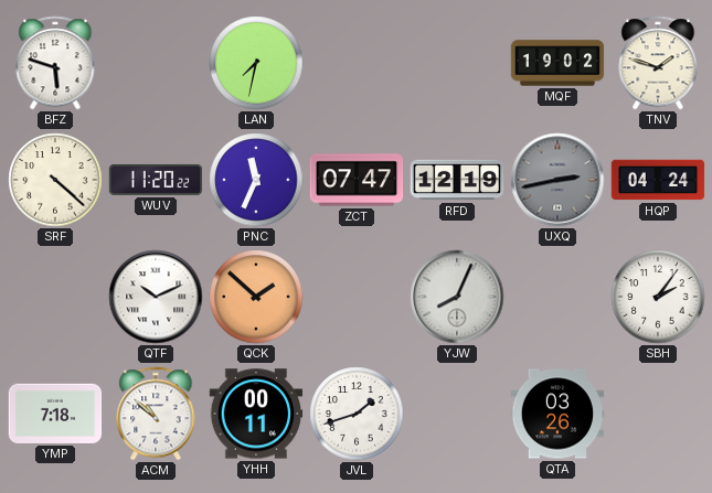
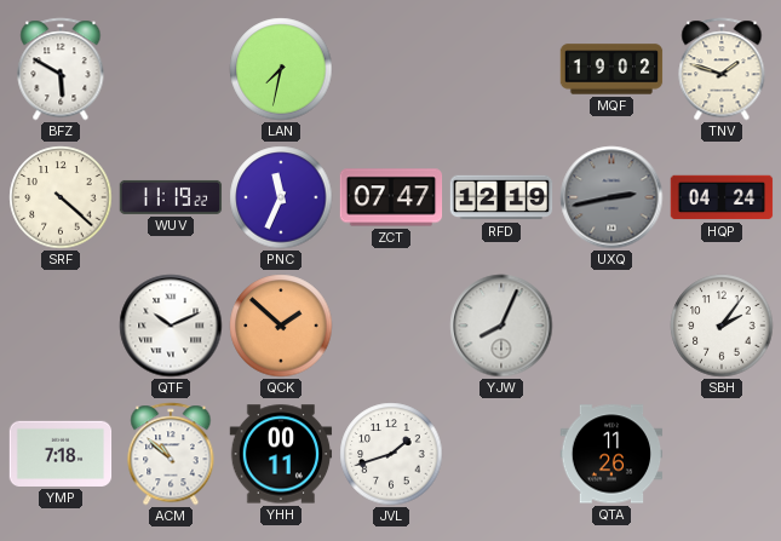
BFZ: 5:48 -> 5:50
WUV: 11:20 -> 11:19
QTA: 03:26 -> 11:26
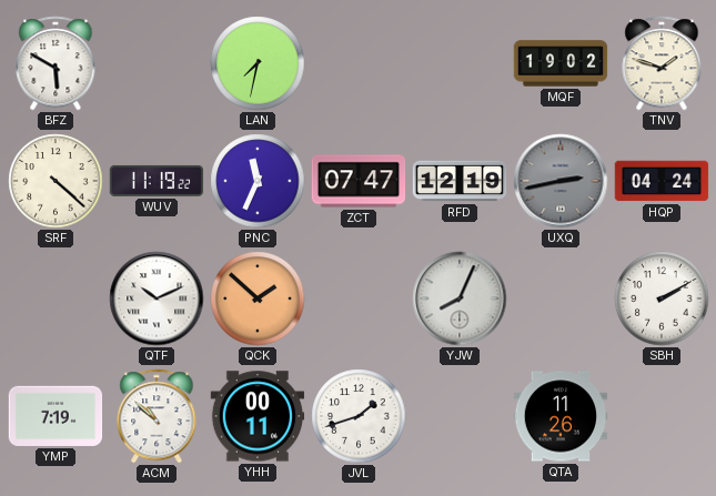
SBH: 2:06 -> 2:10
YMP: 7:18 -> 7:19
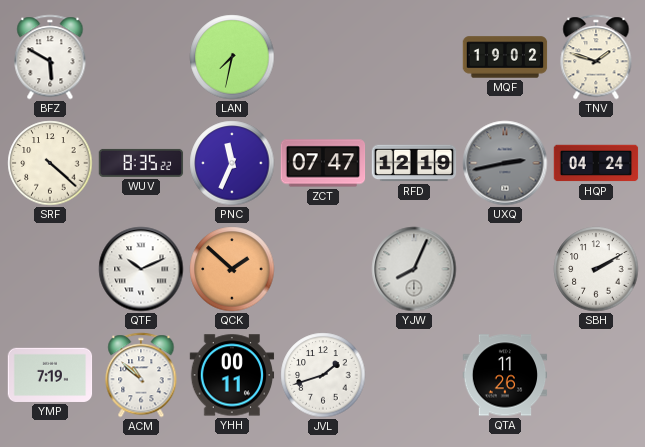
WUV: 11:19 -> 8:35
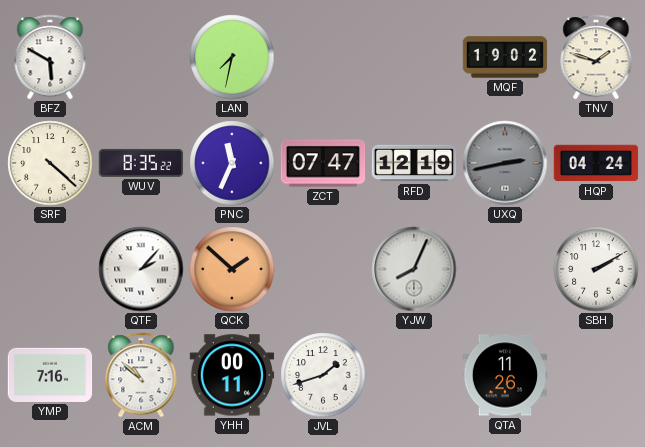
QTF: 10:11 -> 2:07
YMP: 7:19 -> 7:16
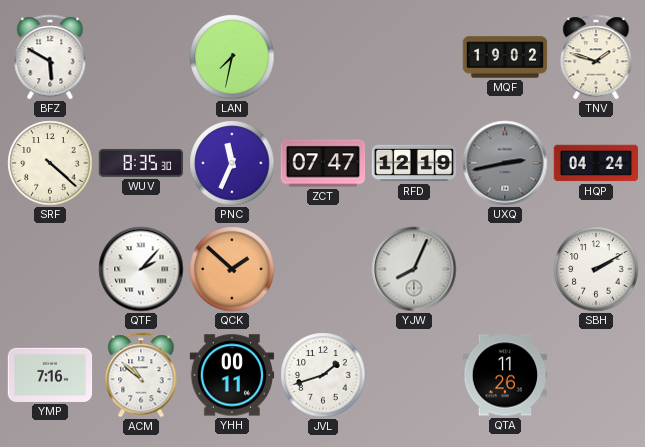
WUV: 8:35:22 -> 8:35:30
